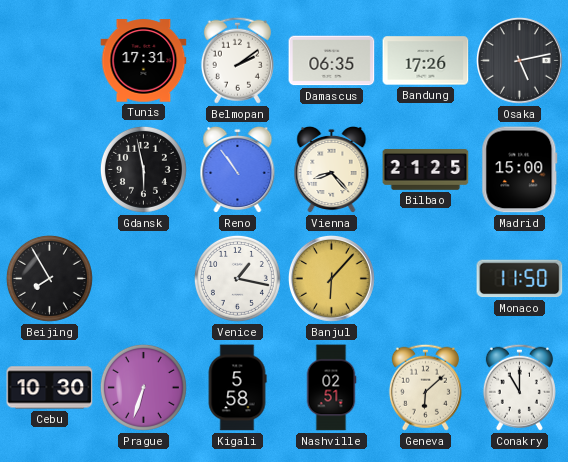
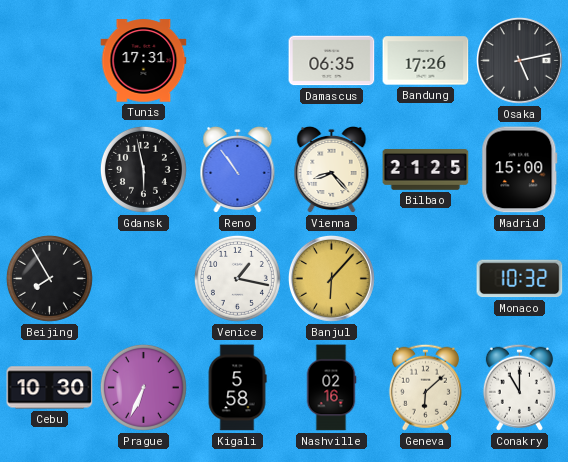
Belmopan: 2:09 -> none
Monaco: 11:50 -> 10:32
Prague: 6:33 -> 6:34
Nashville: 02:51 -> 02:16
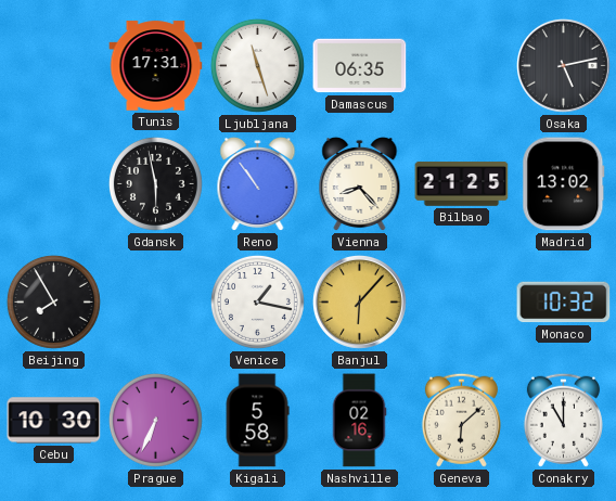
Ljubljana: none -> 11:27
Bandung: 17:26 -> none
Madrid: 15:00 -> 13:02
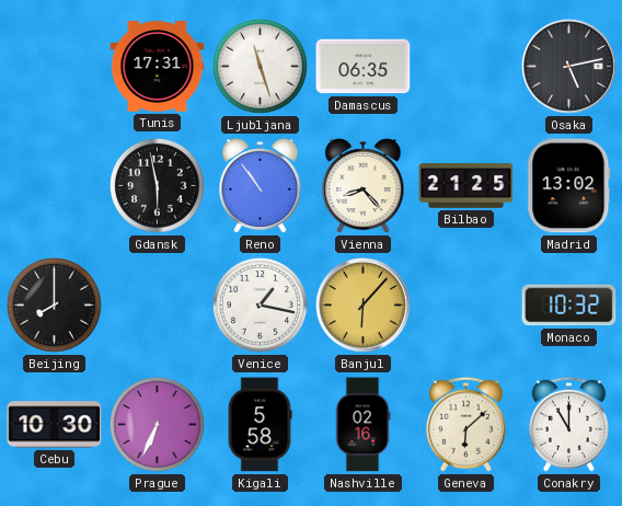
Beijing: 7:55 -> 8:00
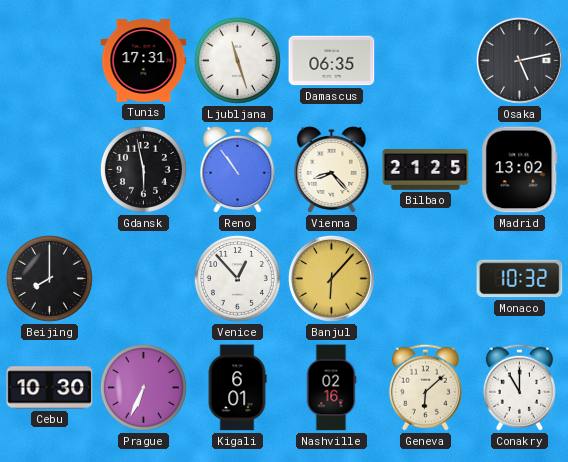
Venice: 1:17 -> 12:53
Kigali: 5:58 -> 6:01
